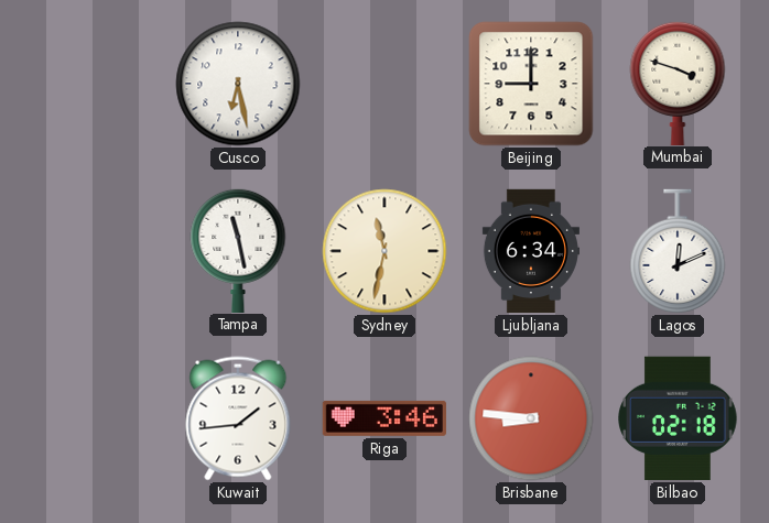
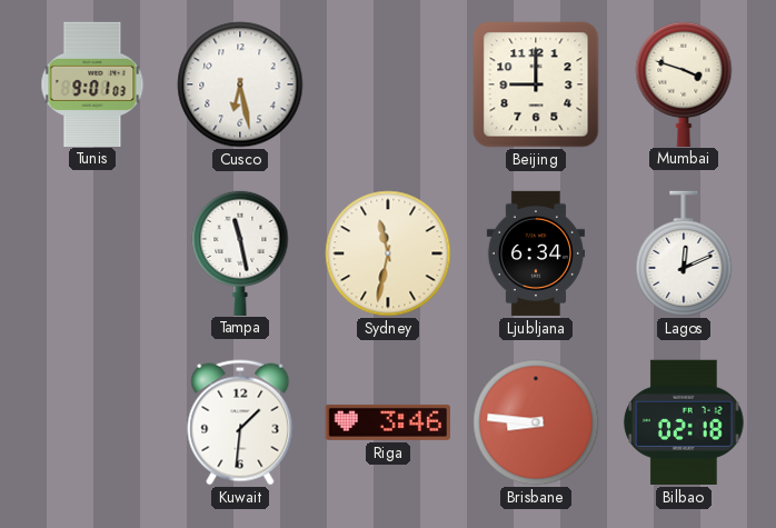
Tunis: none -> 9:01
Kuwait: 1:44 -> 1:31
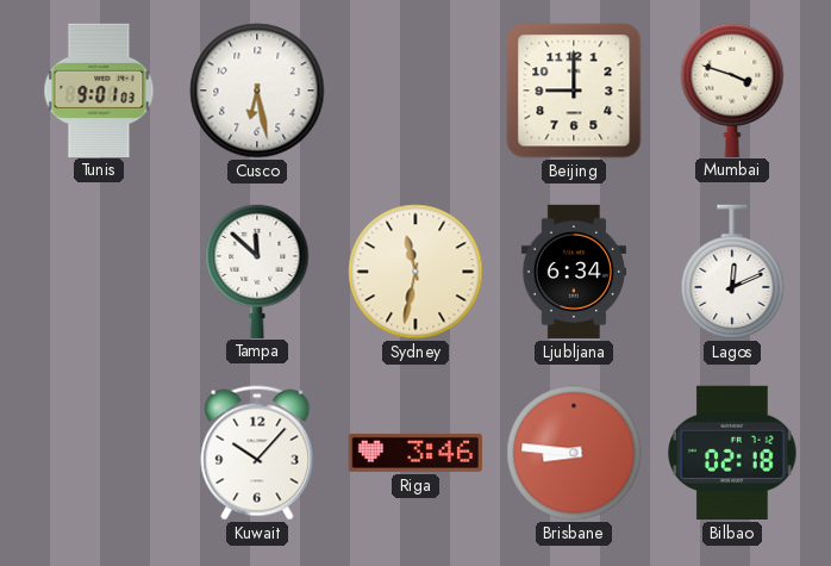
Tampa: 11:28 -> 11:52
Kuwait: 1:31 -> 10:07
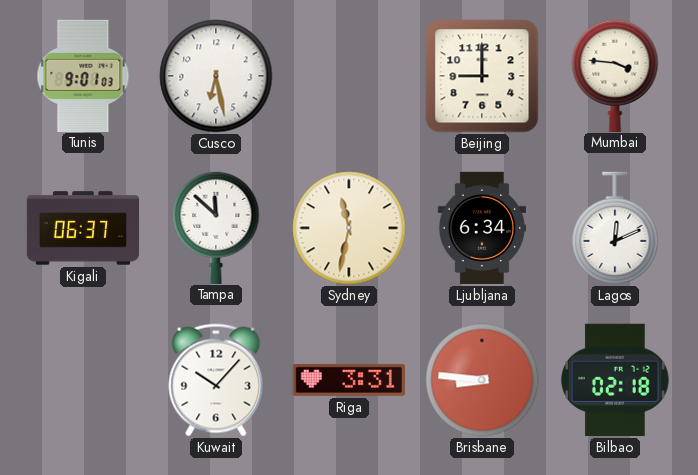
Mumbai: 3:48 -> 3:46
Kigali: none -> 06:37
Riga: 3:46 -> 3:31
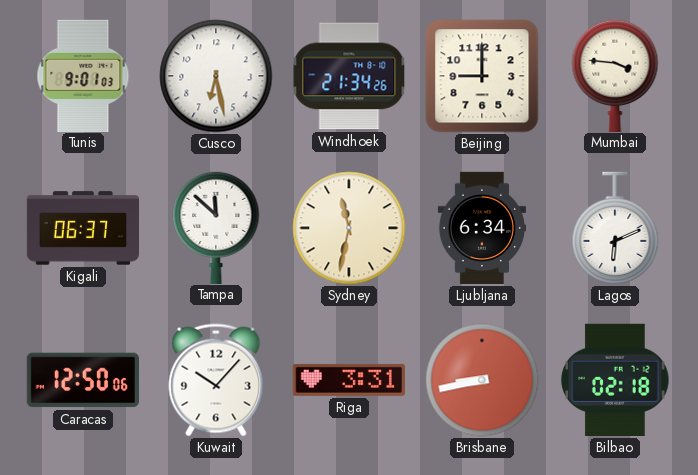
Windhoek: none -> 21:34
Lagos: 12:11 -> 6:11
Caracas: none -> 12:50
Brisbane: 8:46 -> 8:43
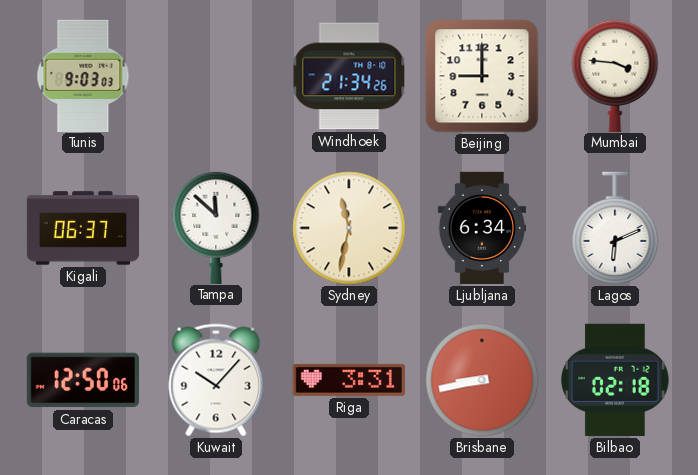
Tunis: 9:01 -> 9:03
Cusco: 6:28 -> none
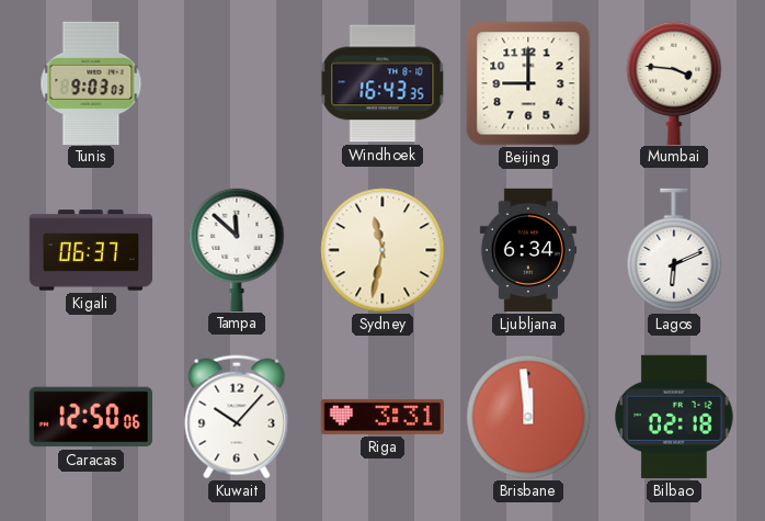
Windhoek: 21:34 -> 16:43
Brisbane: 8:43 -> 11:59
